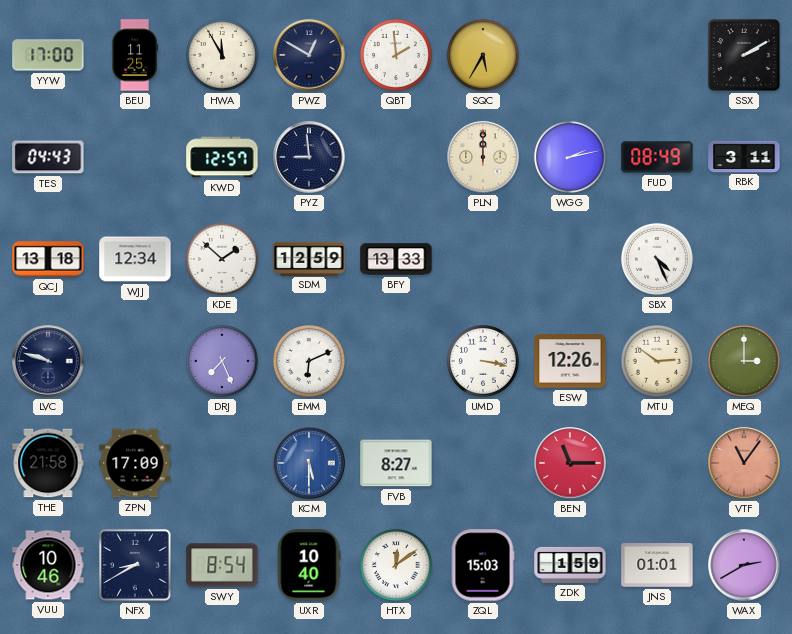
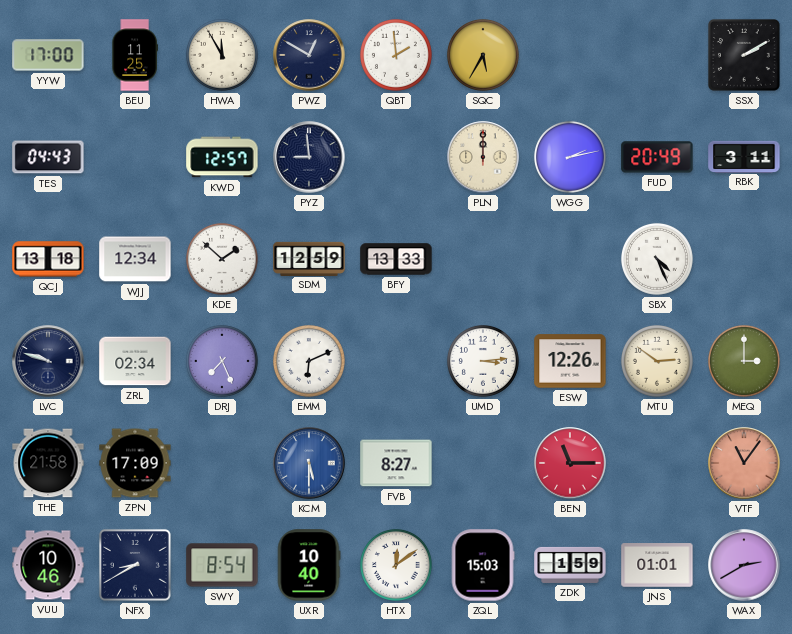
FUD: 08:49 -> 20:49
ZRL: none -> 02:34
UMD: 3:17 -> 3:14
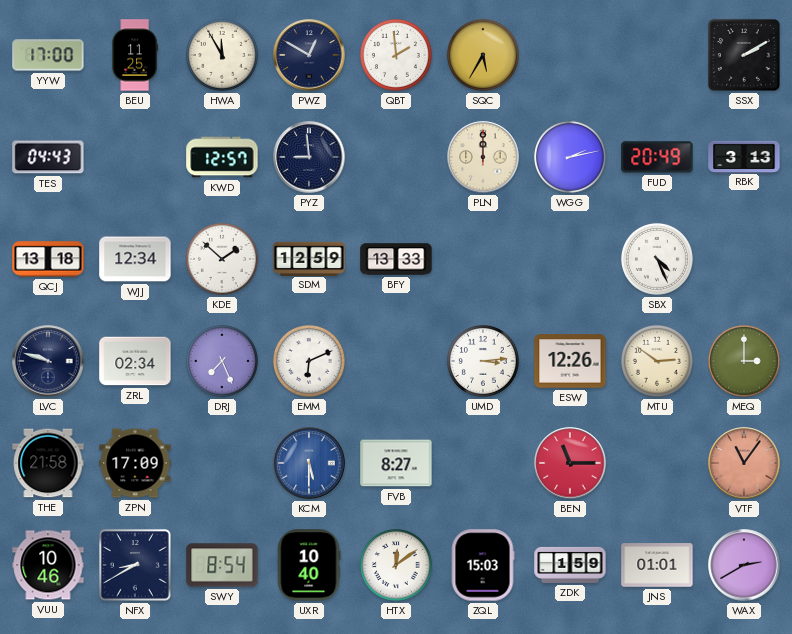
RBK: 3:11 -> 3:13
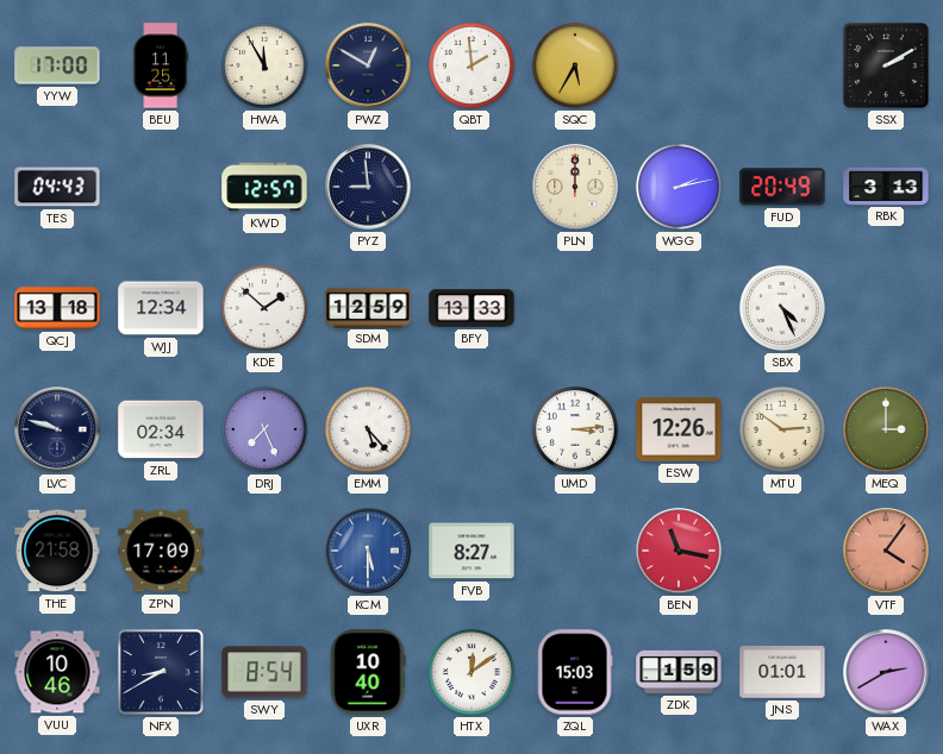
EMM: 6:11 -> 5:23
BEN: 11:15 -> 11:17
VTF: 11:06 -> 4:06
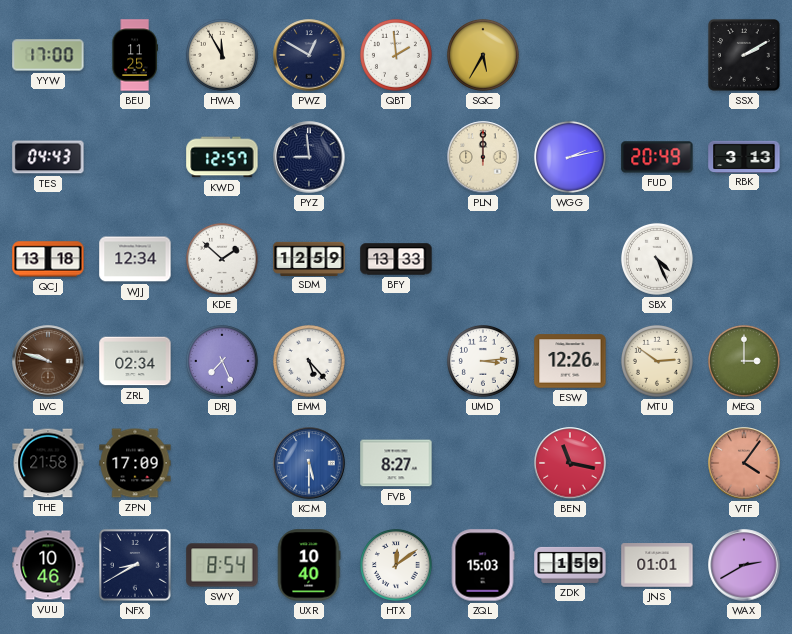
LVC dial: navy -> brown
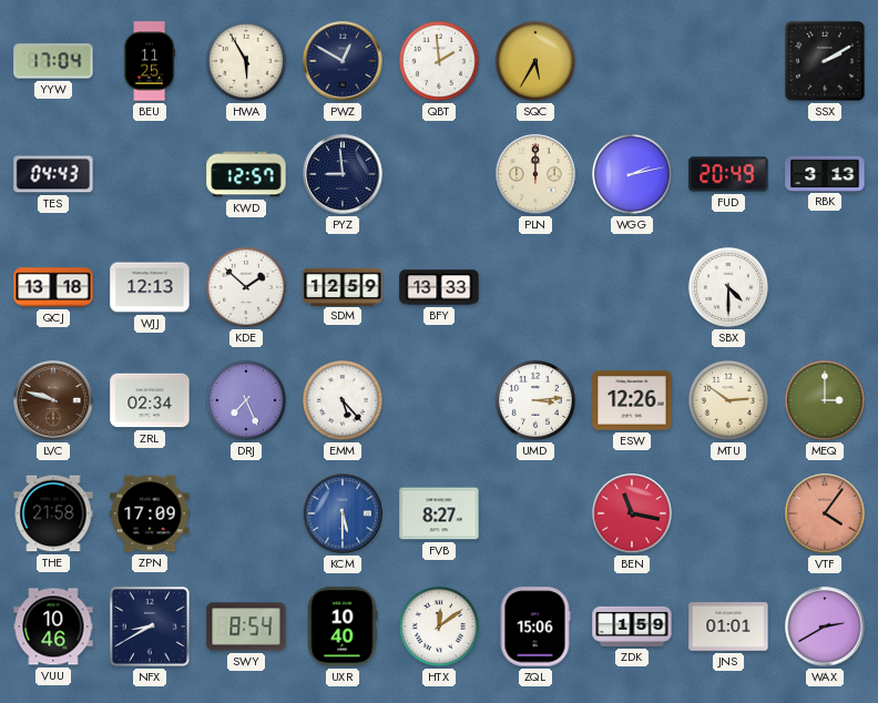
YYW: 17:00 -> 17:04
HWA: 11:55 -> 5:55
WJJ: 12:34 -> 12:13
SBX: 4:26 -> 4:30
ZQL: 15:03 -> 15:06
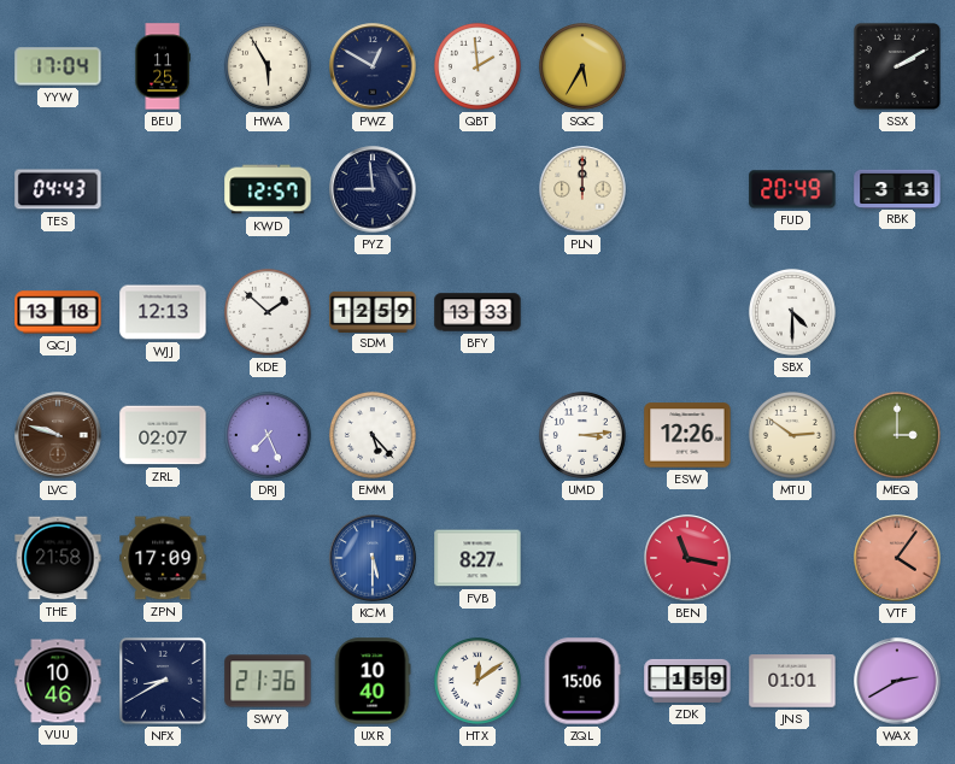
WGG: 2:13 -> none
ZRL: 02:34 -> 02:07
SWY: 8:54 -> 21:36
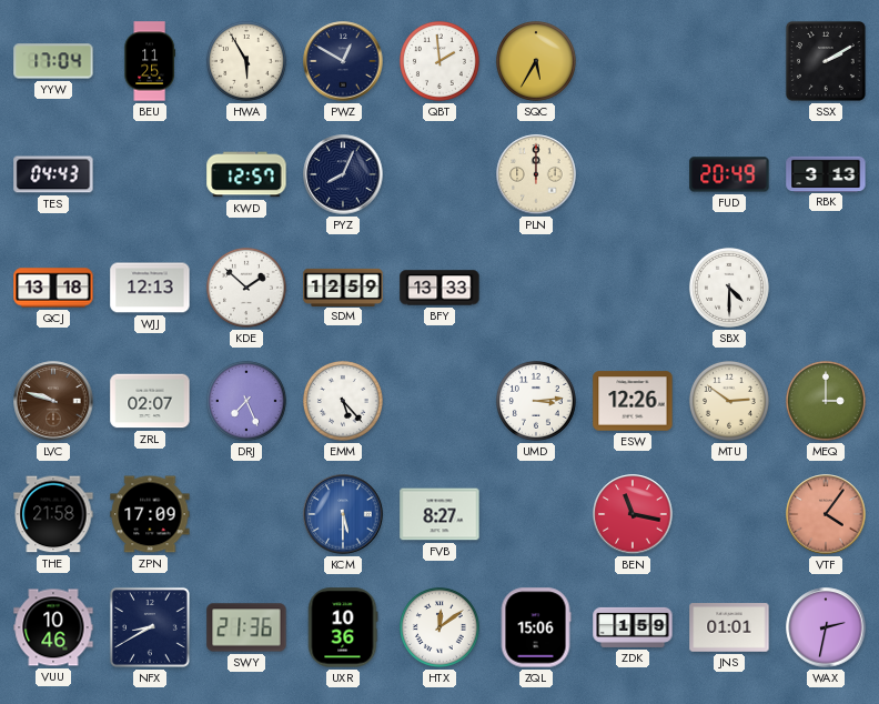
PYZ: 8:59 -> 8:04
UXR: 10:40 -> 10:36
WAX: 2:40 -> 2:32
